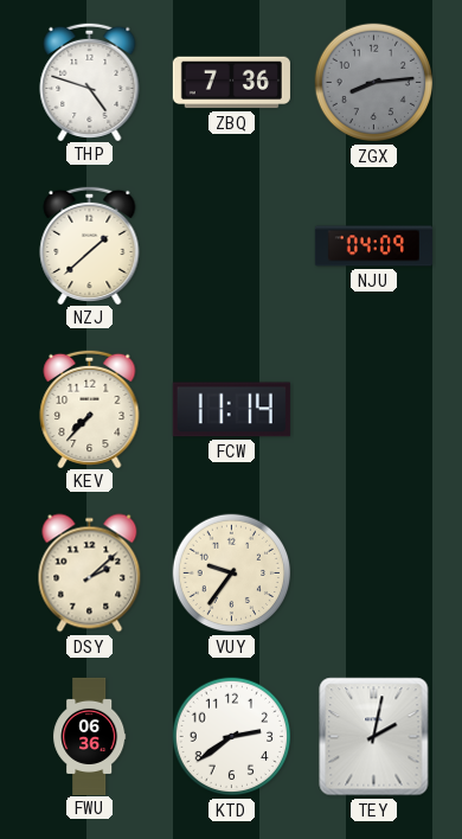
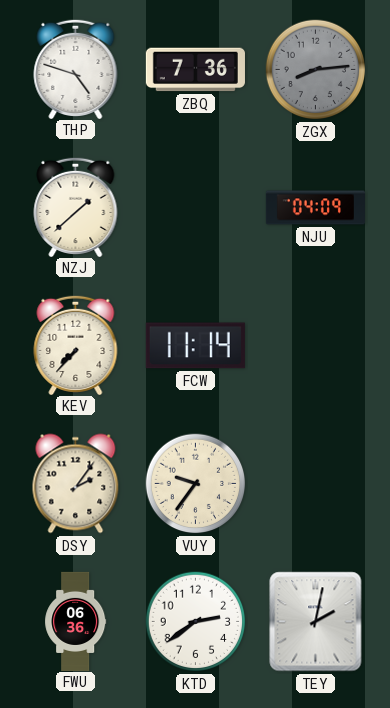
DSY: 2:08 -> 2:06
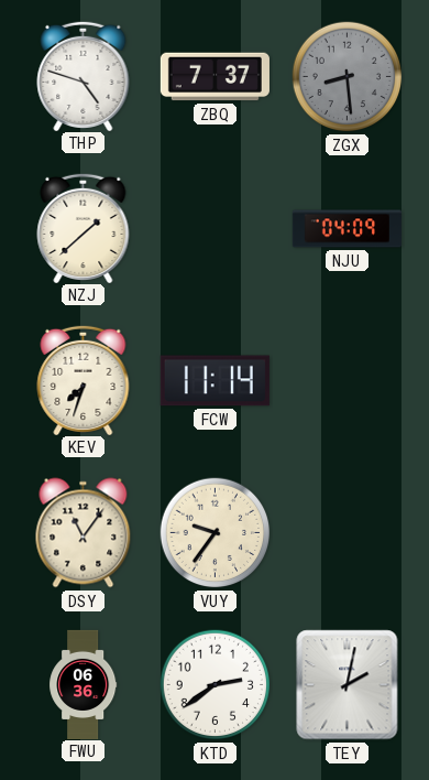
ZBQ: 7:36 -> 7:37
ZGX: 8:14 -> 8:29
KEV: 7:37 -> 7:33
DSY: 2:06 -> 11:06
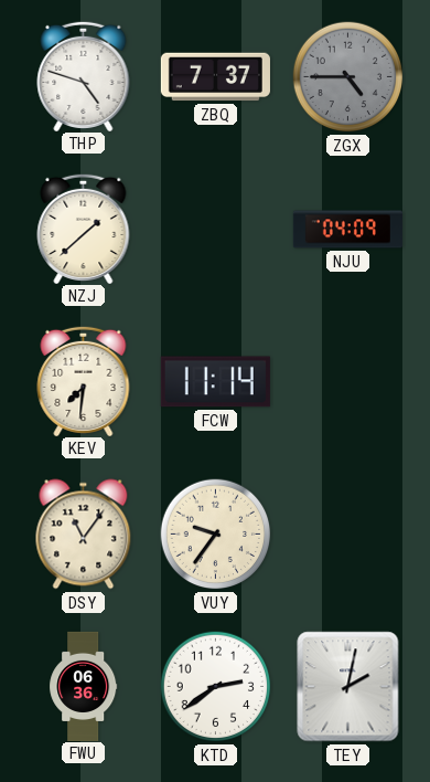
ZGX: 8:29 -> 4:45
KEV: 7:33 -> 7:31
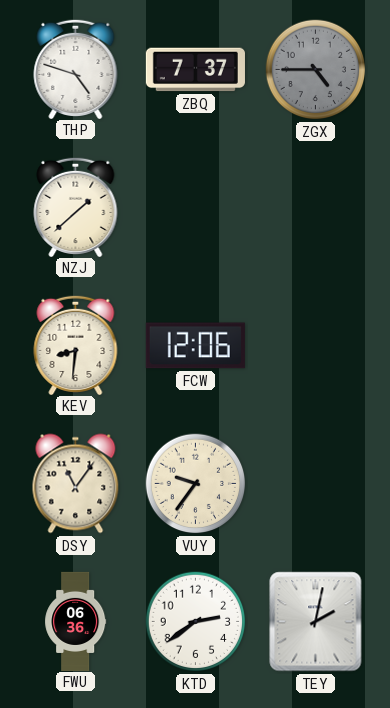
NJU: 04:09 -> none
KEV: 7:31 -> 8:31
FCW: 11:14 -> 12:06
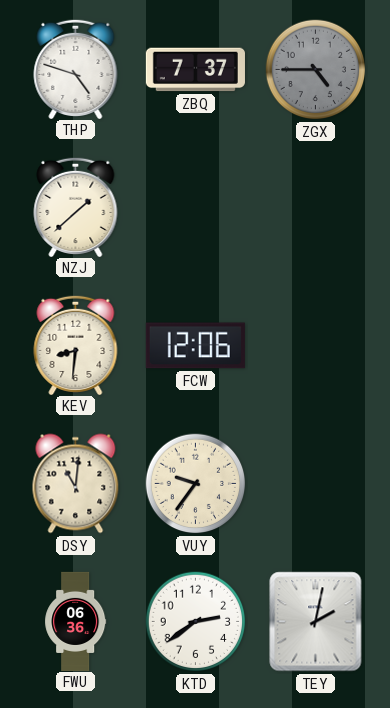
DSY: 11:06 -> 11:01
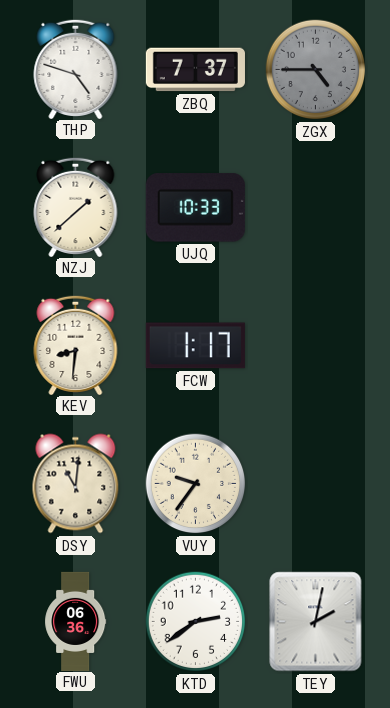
UJQ: none -> 10:33
FCW: 12:06 -> 1:17
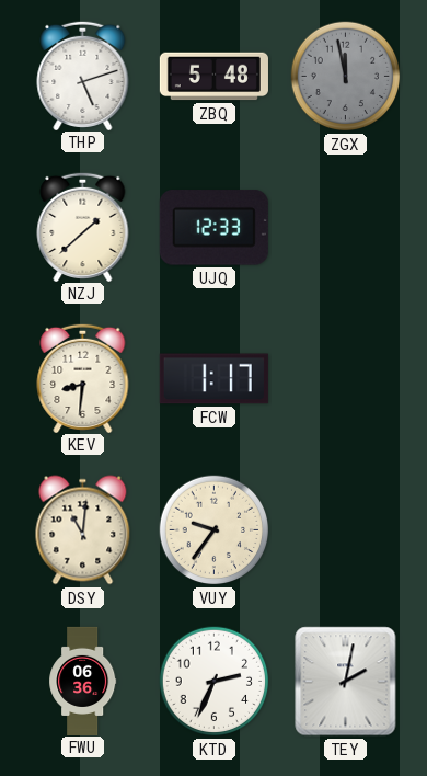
THP: 4:48 -> 5:12
ZBQ: 7:37 -> 5:48
ZGX: 4:45 -> 11:58
UJQ: 10:33 -> 12:33
KTD: 2:39 -> 2:34
